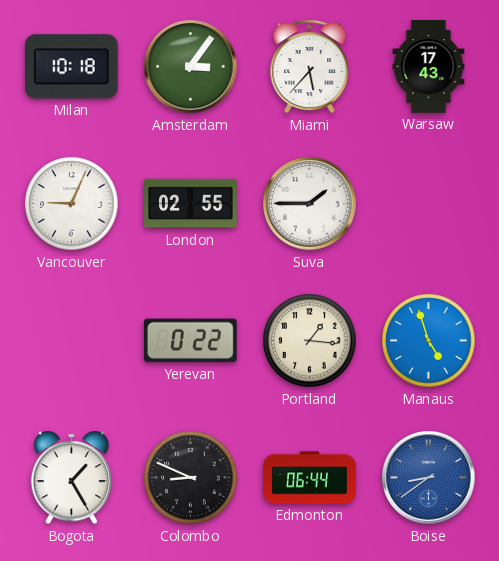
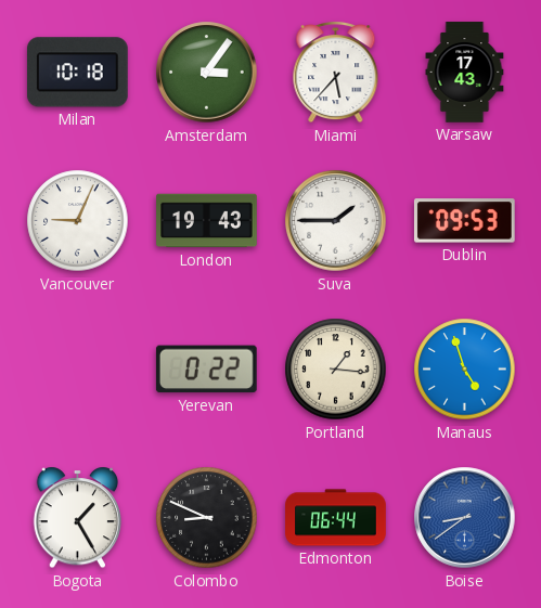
London: 02:55 -> 19:43
Dublin: none -> 09:53
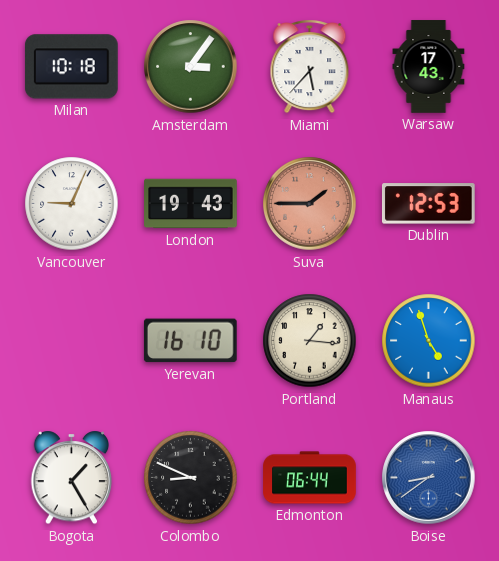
Suva dial: white -> salmon
Dublin: 09:53 -> 12:53
Yerevan: 0:22 -> 16:10
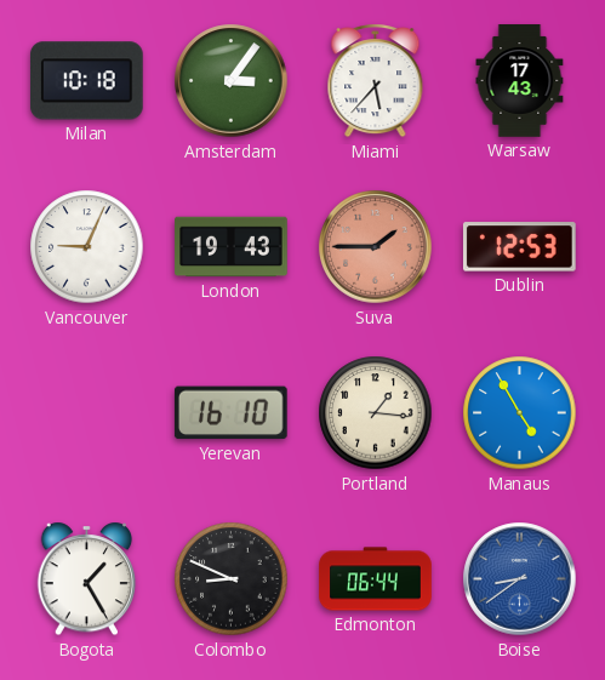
Manaus: 4:57 -> 4:55
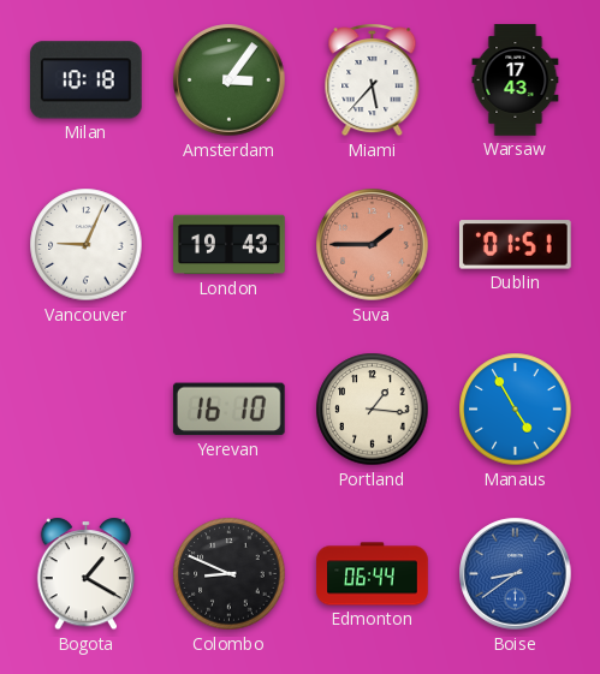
Dublin: 12:53 -> 01:51
Bogota: 1:25 -> 1:20
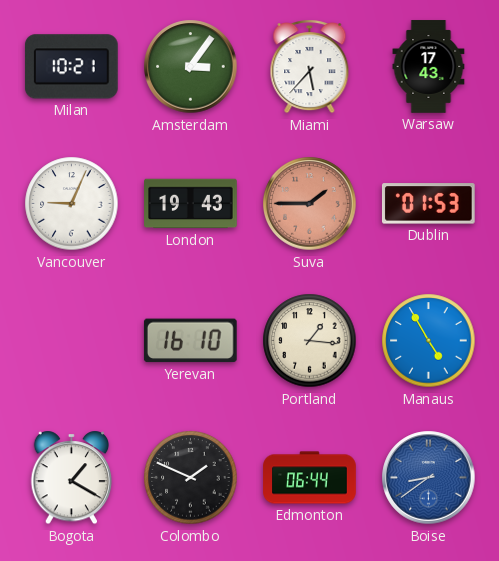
Milan: 10:18 -> 10:21
Dublin: 01:51 -> 01:53
Colombo: 8:49 -> 1:49
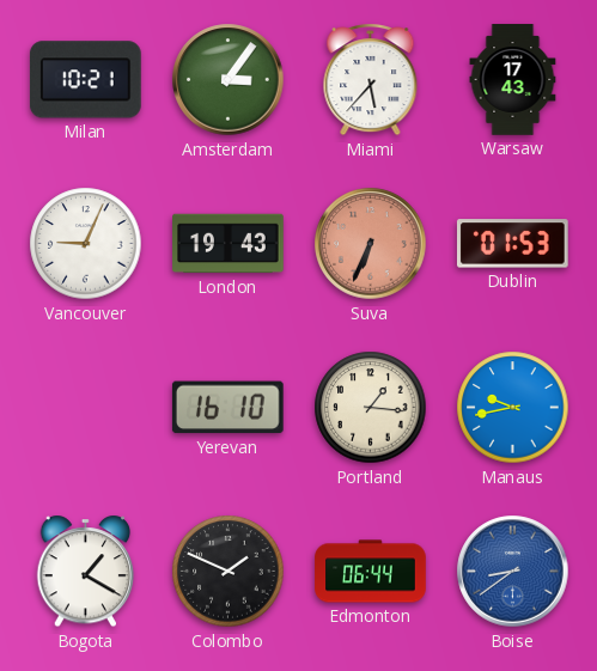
Suva: 1:45 -> 6:34
Manaus: 4:55 -> 9:43
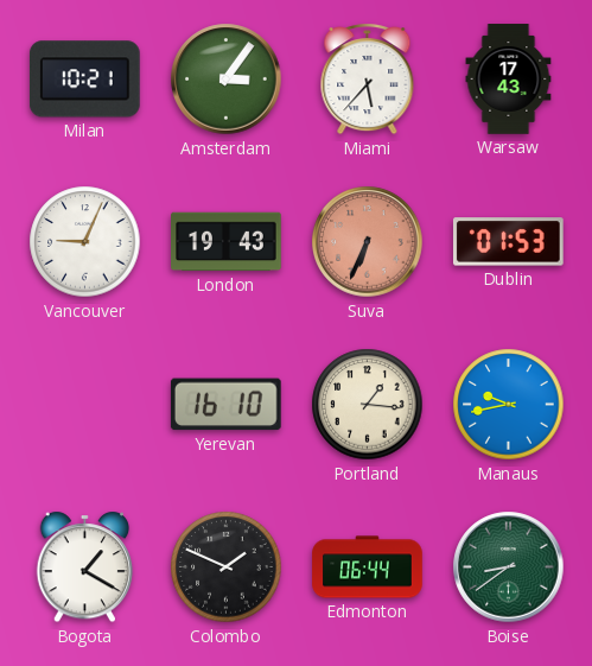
Boise dial: blue -> green
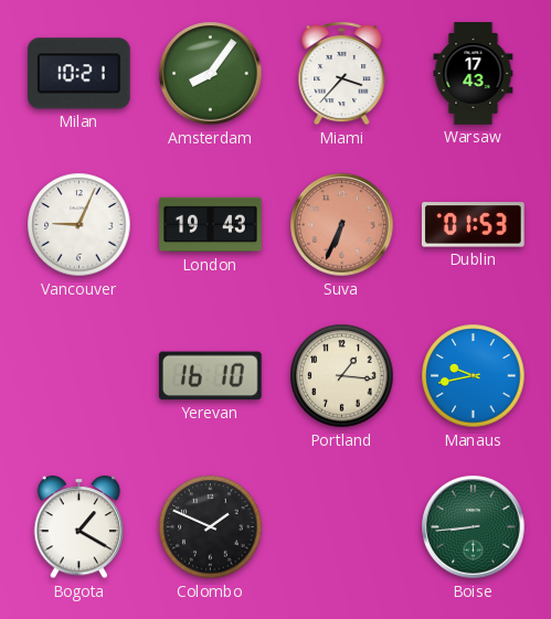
Amsterdam: 3:06 -> 8:06
Miami: 5:37 -> 3:37
Edmonton: 06:44 -> none
Boise: 8:39 -> 8:44
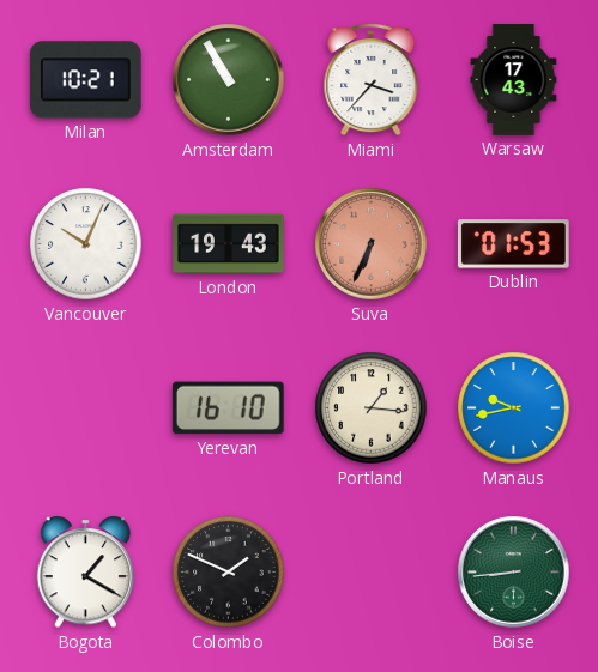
Amsterdam: 8:06 -> 10:55
Vancouver: 9:04 -> 10:04
